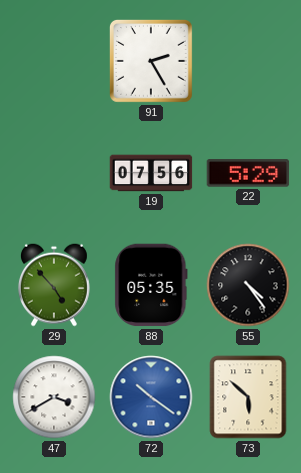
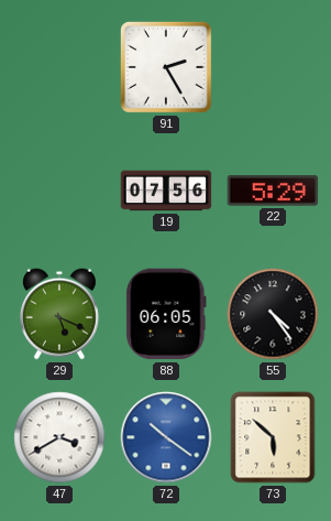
29: 4:53 -> 5:19
88: 05:35 -> 06:05
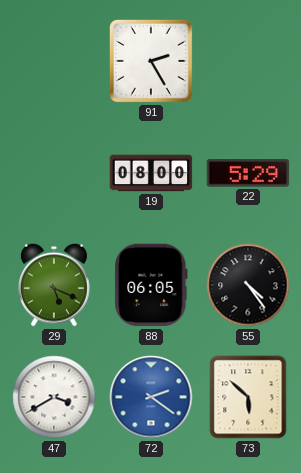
19: 07:56 -> 08:00
72: 10:21 -> 2:21
